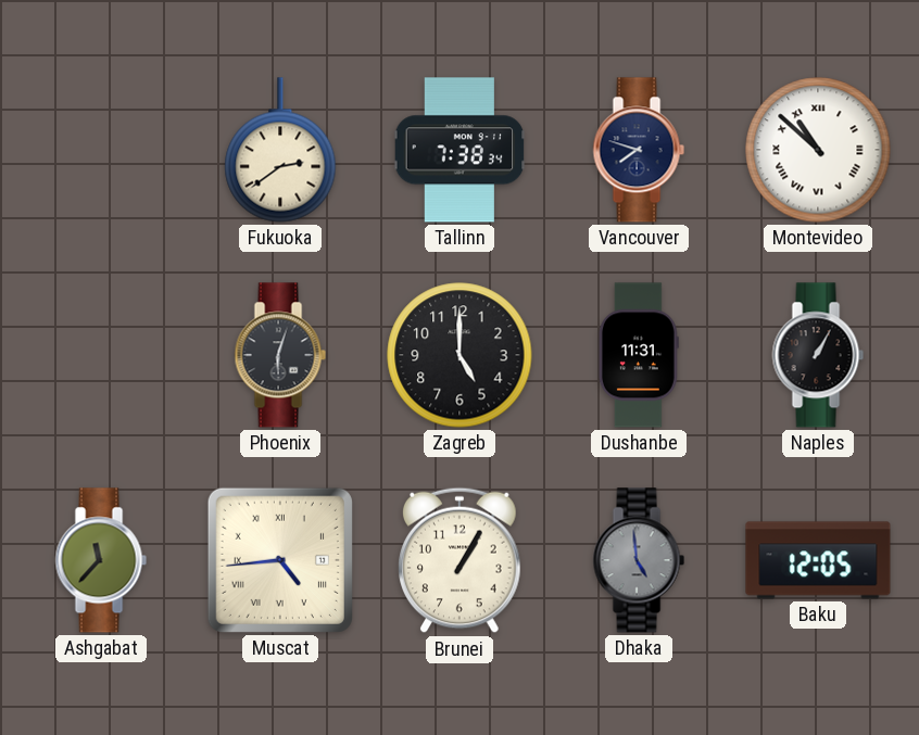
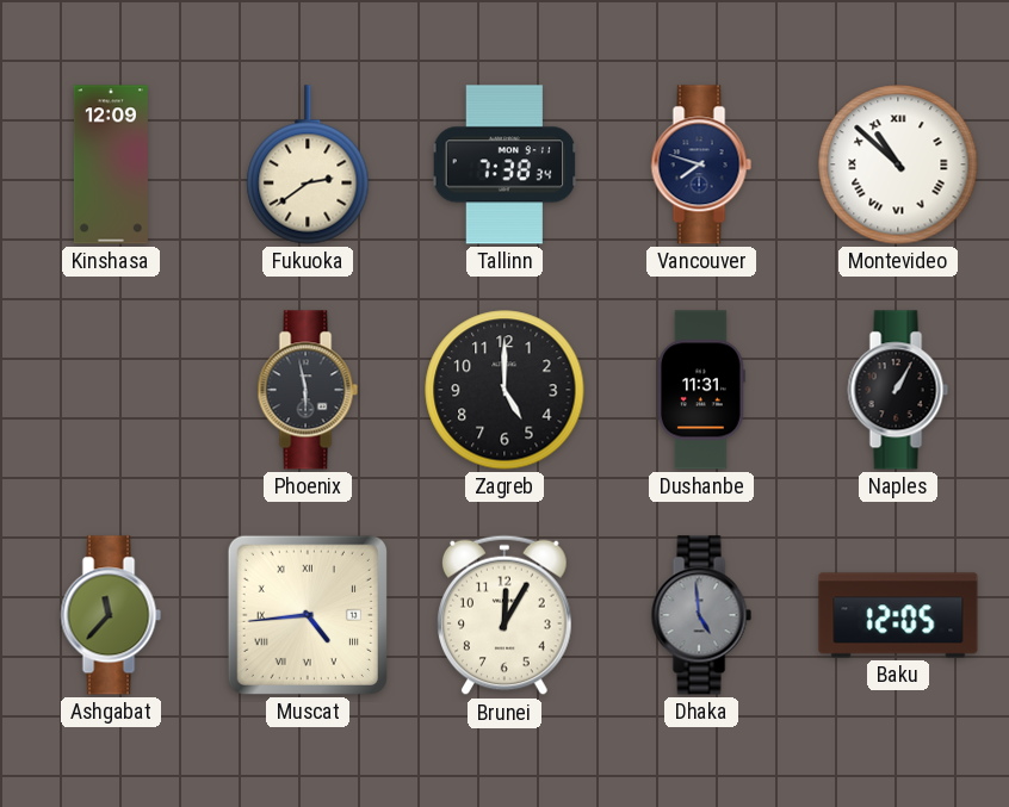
Kinshasa: none -> 12:09
Phoenix: 6:03 -> 5:58
Brunei: 1:05 -> 12:05
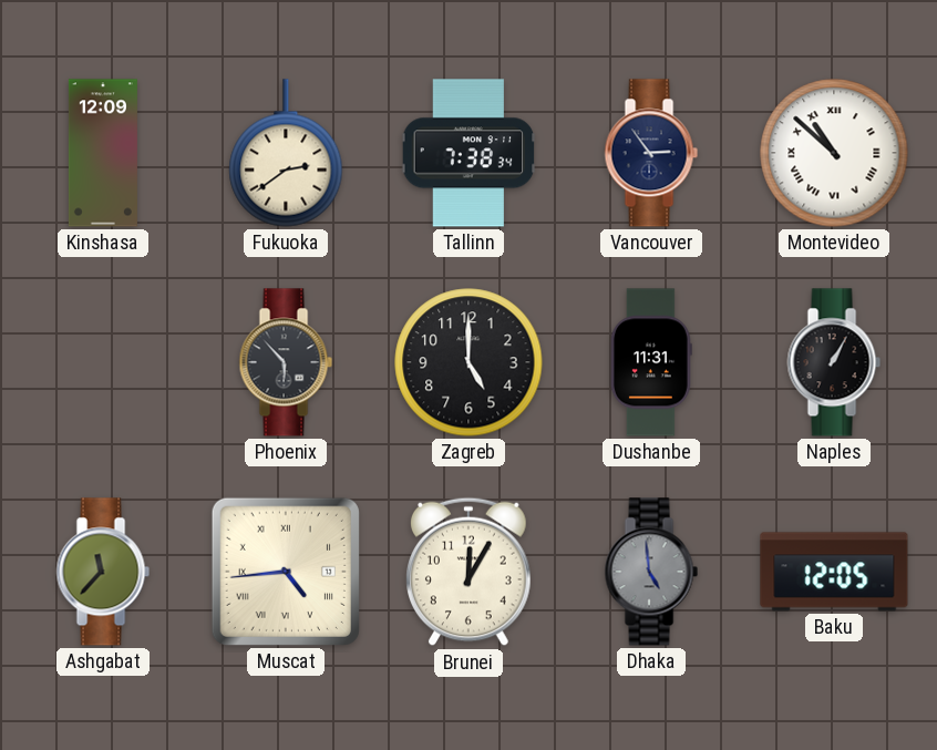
Vancouver: 7:48 -> 2:54
Phoenix: 5:58 -> 5:53
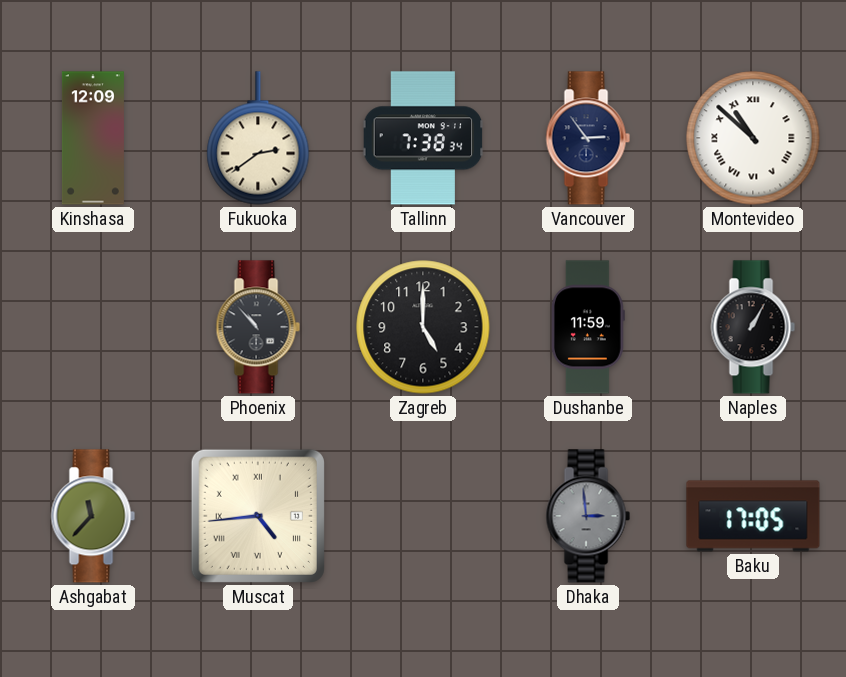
Phoenix: 5:53 -> 10:53
Dushanbe: 11:31 -> 11:59
Brunei: 12:05 -> none
Dhaka: 4:59 -> 2:59
Baku: 12:05 -> 17:05
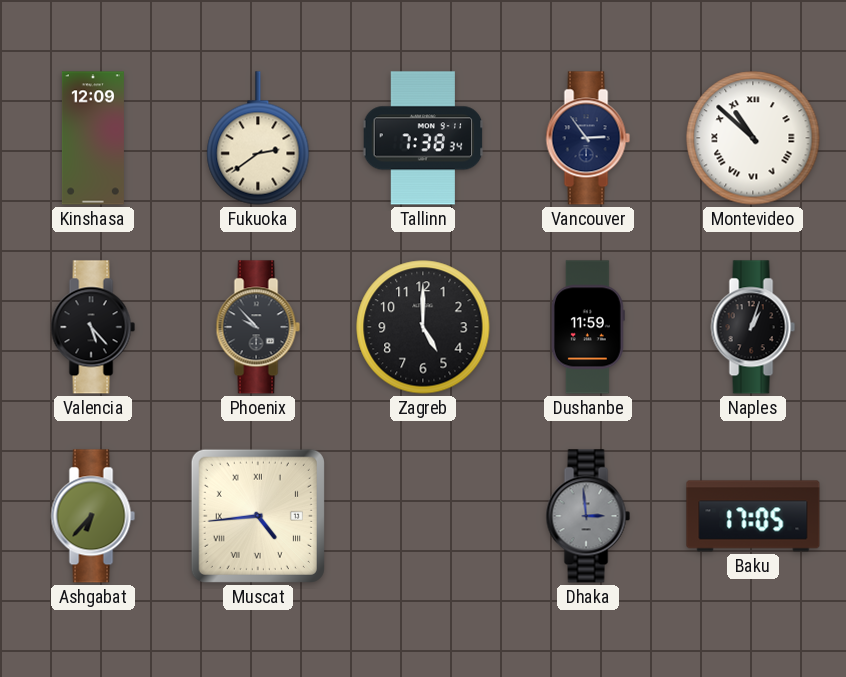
Valencia: none -> 5:23
Phoenix: 10:53 -> 9:53
Naples: 1:05 -> 1:03
Ashgabat: 11:37 -> 6:37
